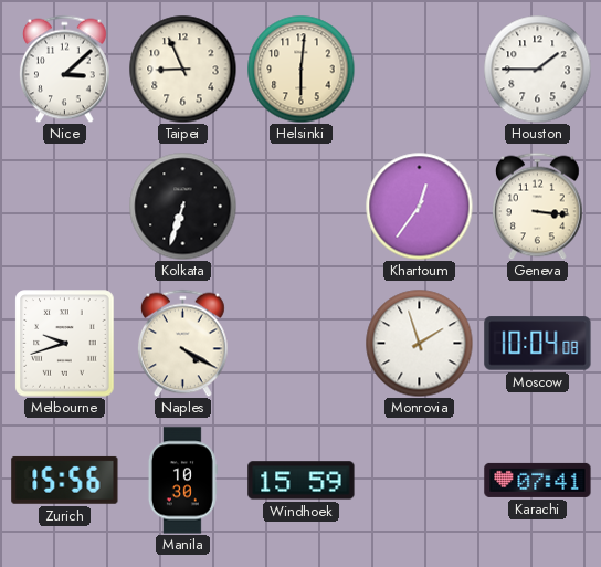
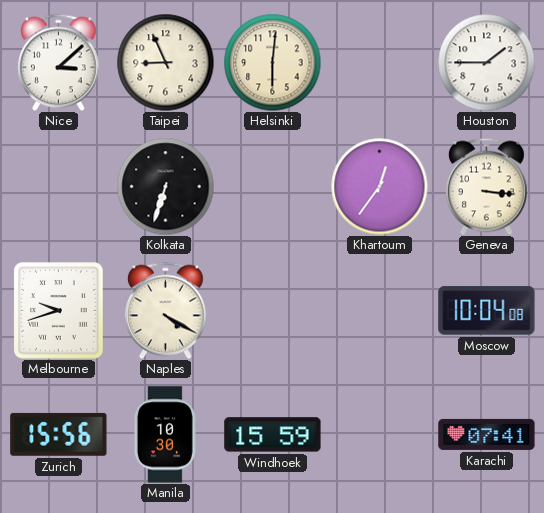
Monrovia: 1:57 -> none
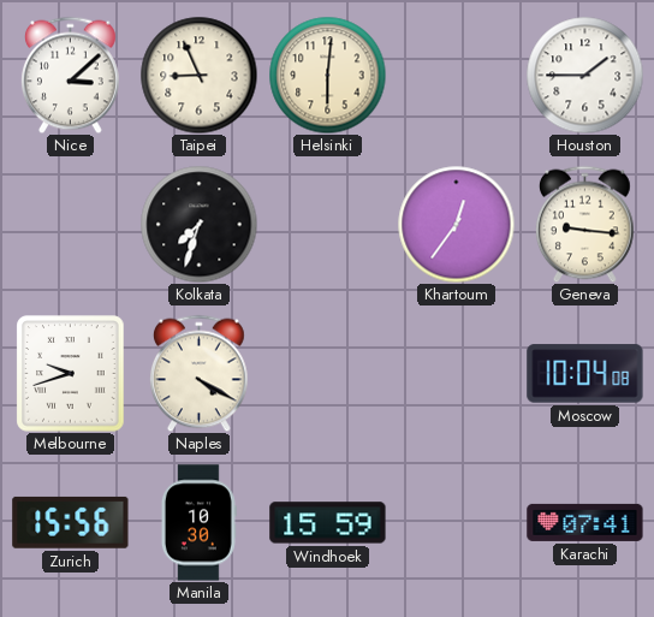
Kolkata: 6:33 -> 7:33
Geneva: 3:16 -> 9:16
